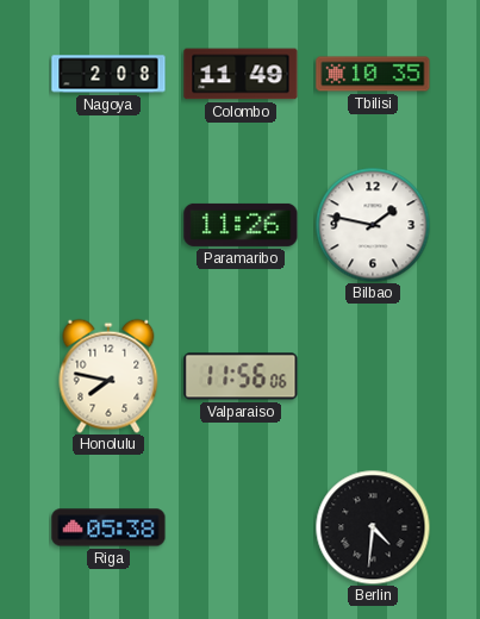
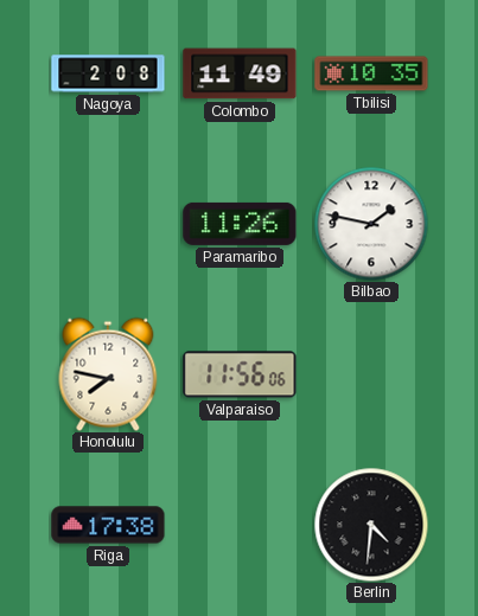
Riga: 05:38 -> 17:38
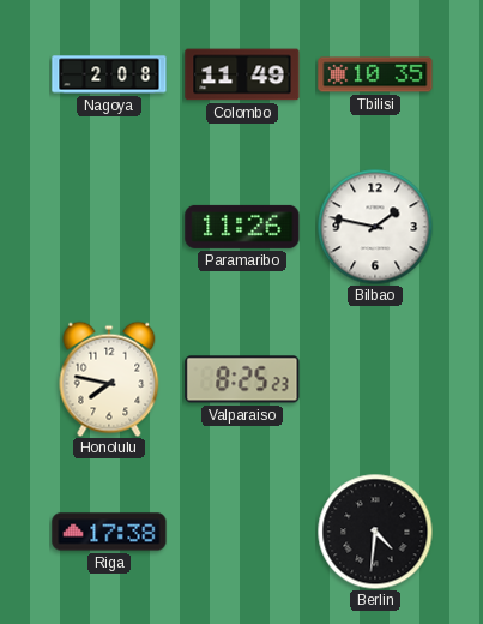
Valparaiso: 11:56 -> 8:25
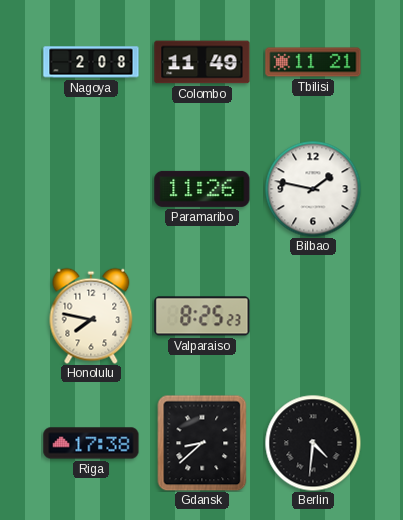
Tbilisi: 10:35 -> 11:21
Gdansk: none -> 8:38
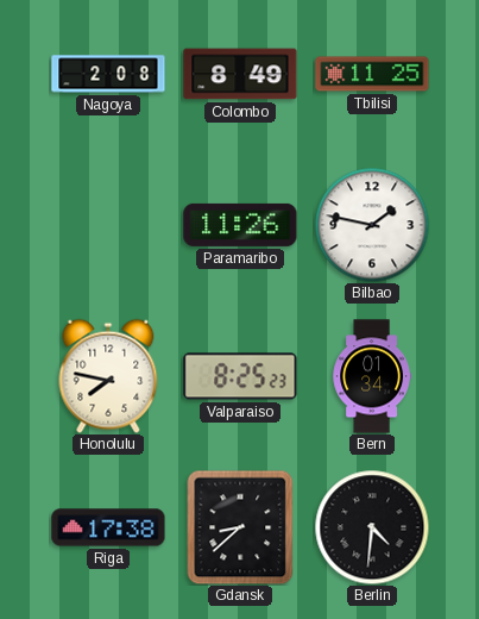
Colombo: 11:49 -> 8:49
Tbilisi: 11:21 -> 11:25
Bern: none -> 01:34
